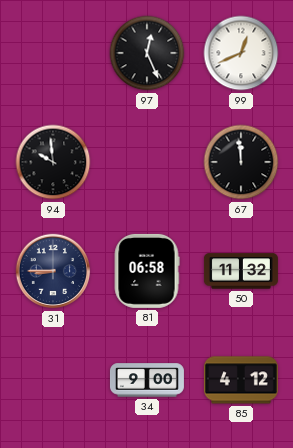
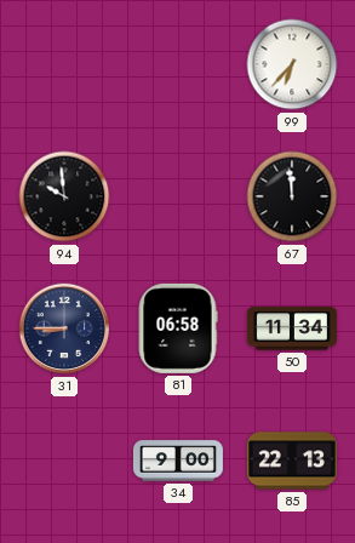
97: 12:26 -> none
99: 12:41 -> 6:37
50: 11:32 -> 11:34
85: 4:12 -> 22:13
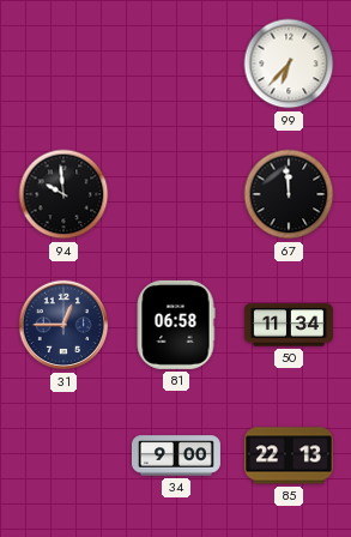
31: 8:45 -> 12:45
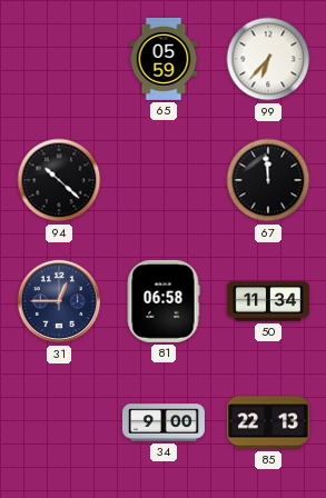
65: none -> 05:59
94: 9:59 -> 10:22
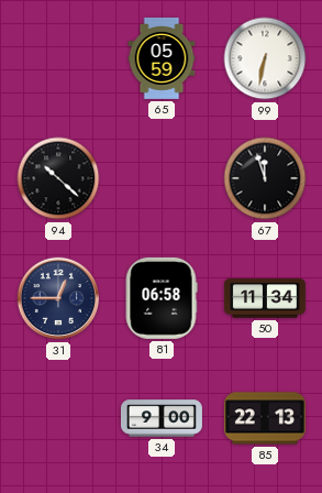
99: 6:37 -> 6:32
67: 11:59 -> 11:57
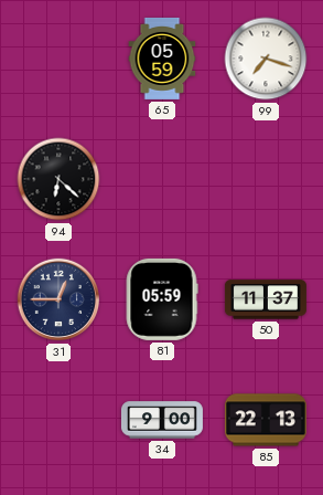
99: 6:32 -> 7:18
94: 10:22 -> 6:22
67: 11:57 -> none
81: 06:58 -> 05:59
50: 11:34 -> 11:37
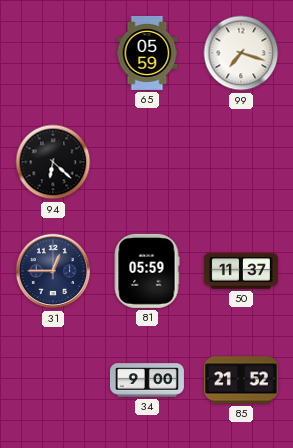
85: 22:13 -> 21:52
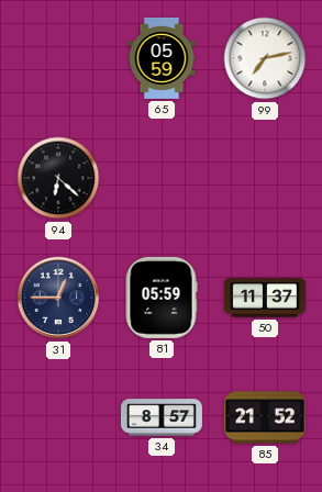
99: 7:18 -> 7:13
34: 9:00 -> 8:57
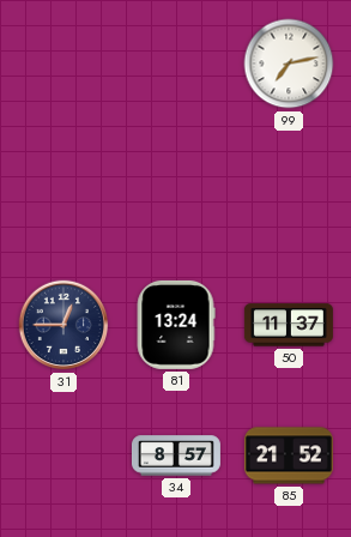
65: 05:59 -> none
94: 6:22 -> none
81: 05:59 -> 13:24
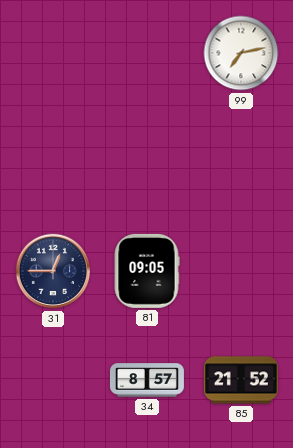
81: 13:24 -> 09:05
50: 11:37 -> none
